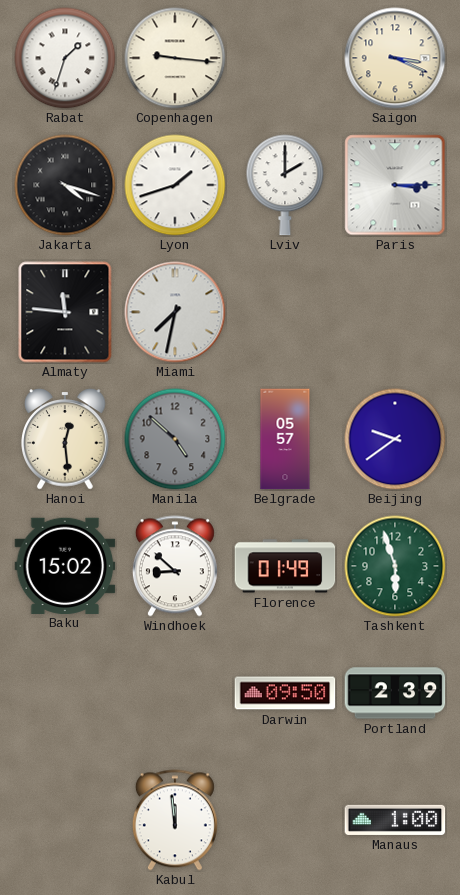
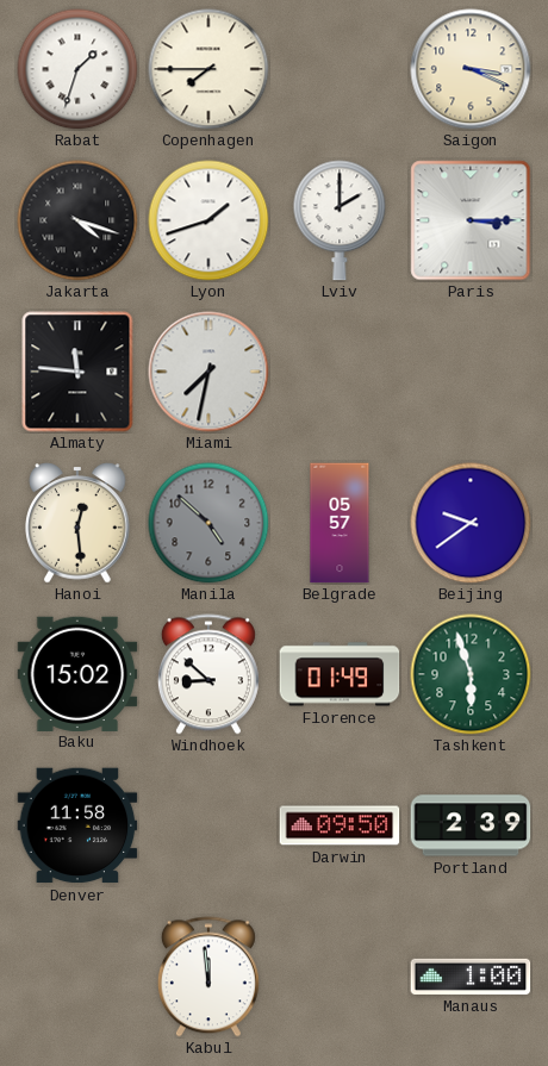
Copenhagen: 9:16 -> 7:45
Denver: none -> 11:58
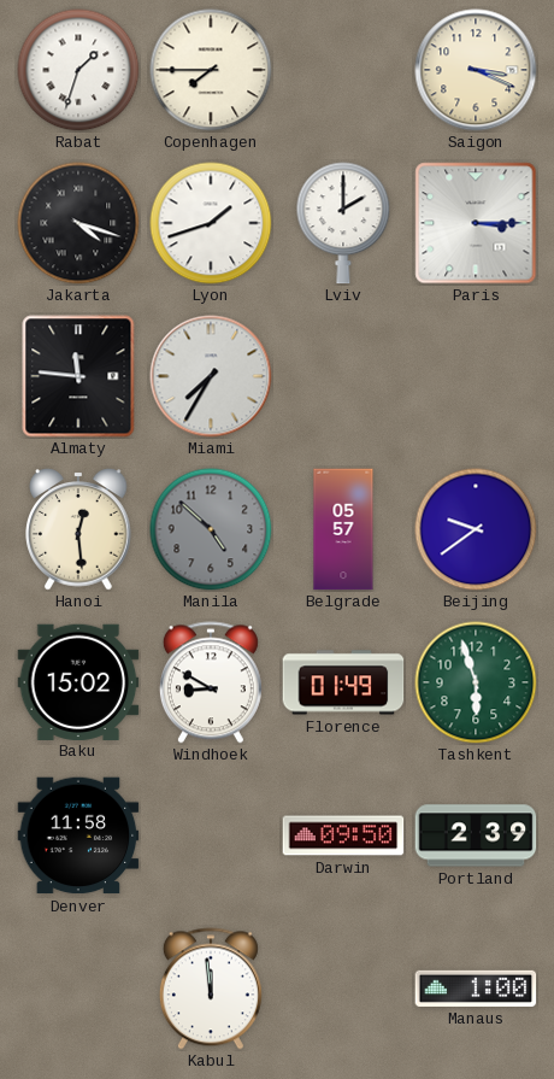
Miami: 7:32 -> 7:35
Windhoek: 8:52 -> 8:50
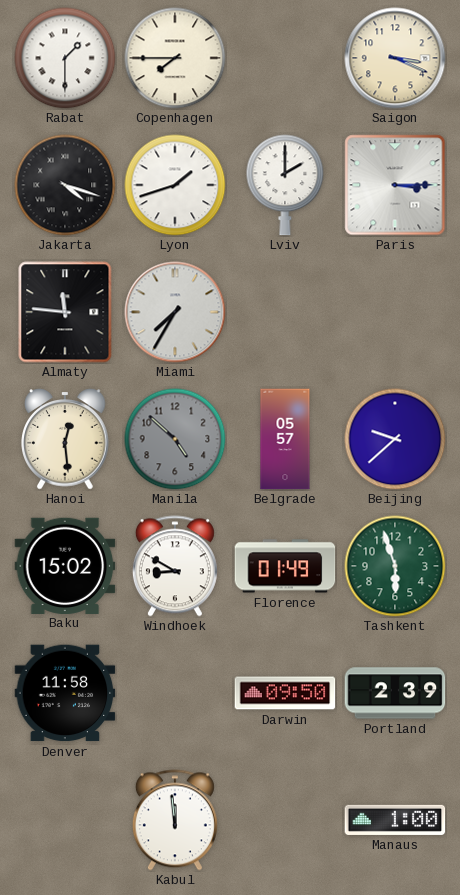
Rabat: 1:33 -> 1:30
Beijing: 9:39 -> 9:38
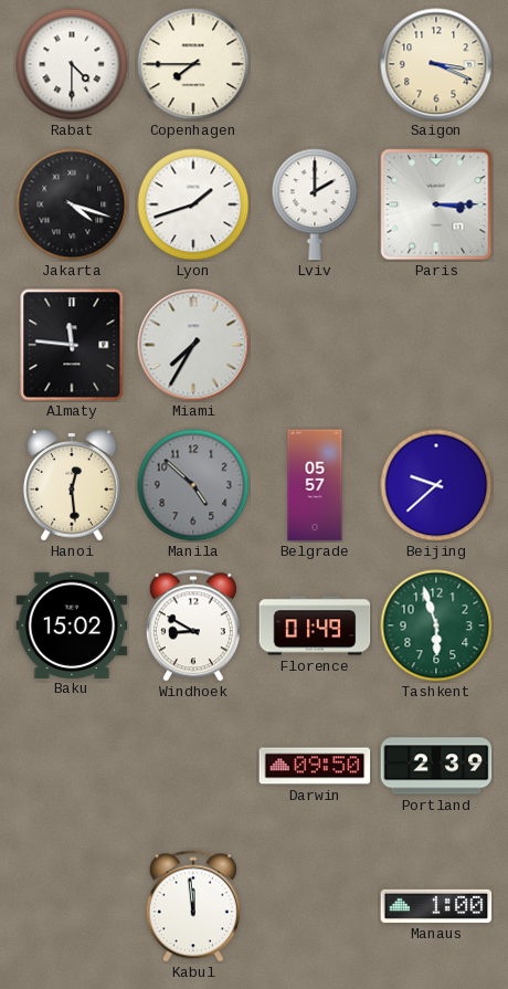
Rabat: 1:30 -> 4:30
Denver: 11:58 -> none
